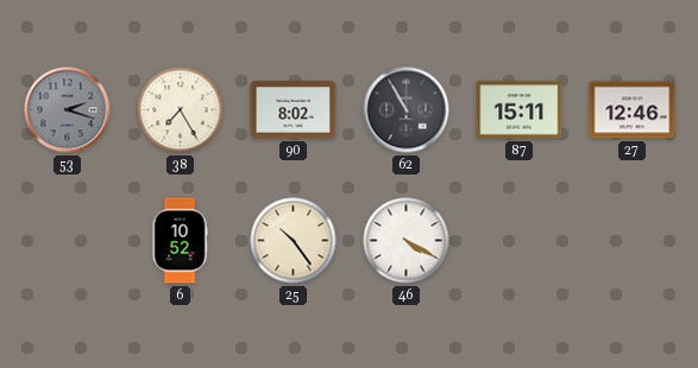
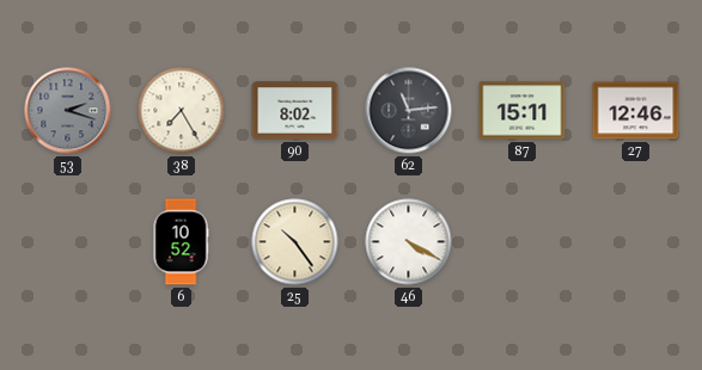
62: 10:55 -> 11:14
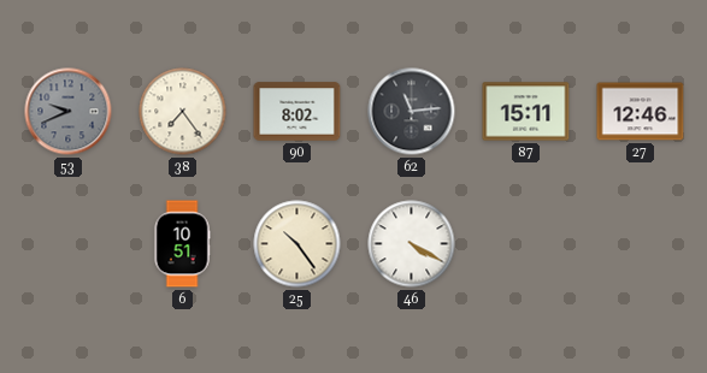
53: 2:18 -> 9:41
38: 7:25 -> 7:24
6: 10:52 -> 10:51
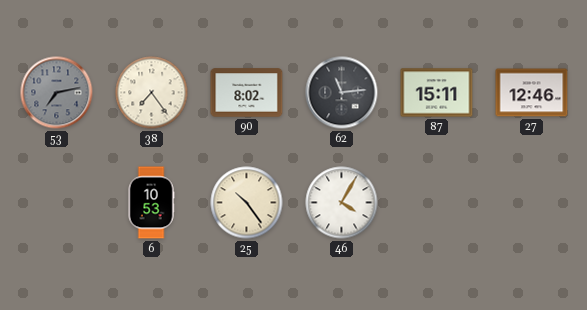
53: 9:41 -> 7:13
6: 10:51 -> 10:53
46: 4:20 -> 4:05
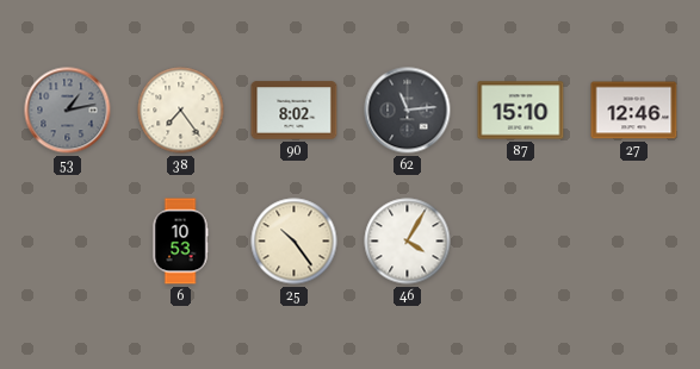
53: 7:13 -> 1:13
87: 15:11 -> 15:10
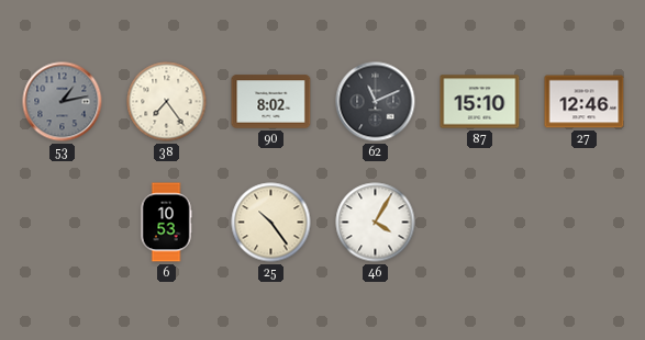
62: 11:14 -> 11:11
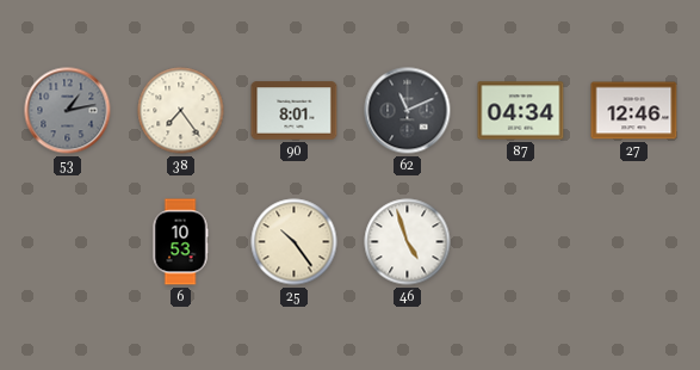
90: 8:02 -> 8:01
87: 15:10 -> 04:34
46: 4:05 -> 4:57
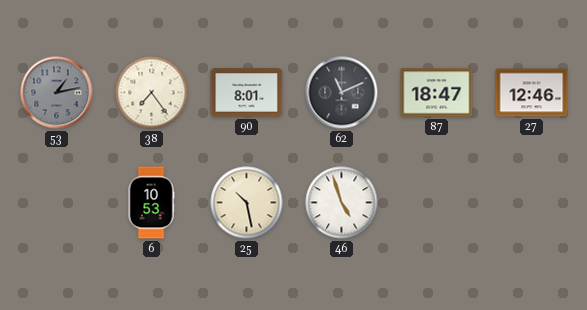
87: 04:34 -> 18:47
25: 10:24 -> 10:28
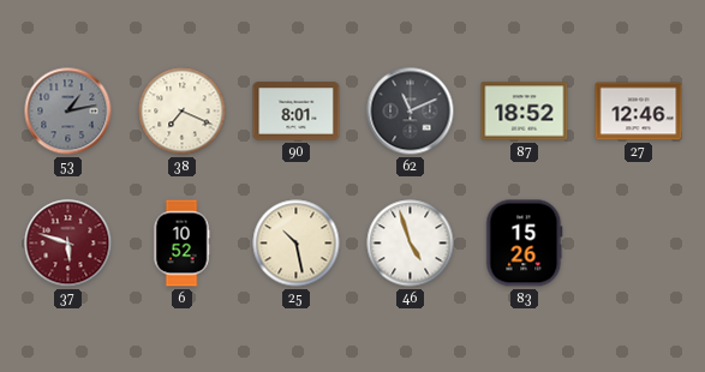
38: 7:24 -> 7:19
87: 18:47 -> 18:52
37: none -> 5:48
6: 10:53 -> 10:52
83: none -> 15:26
